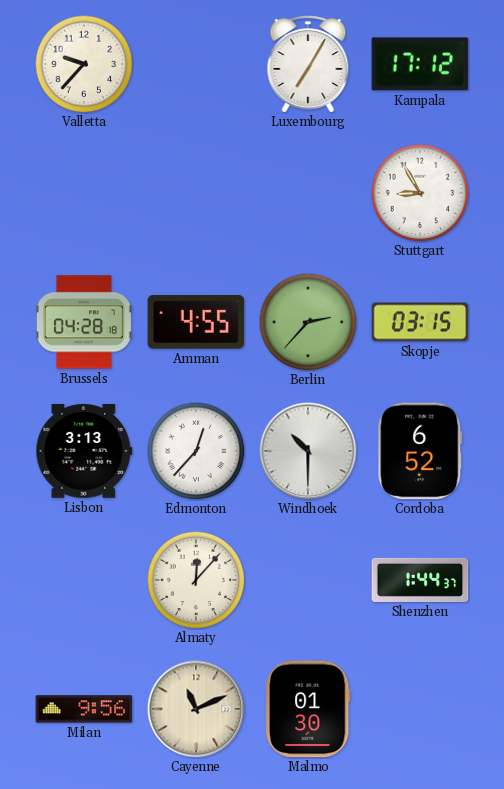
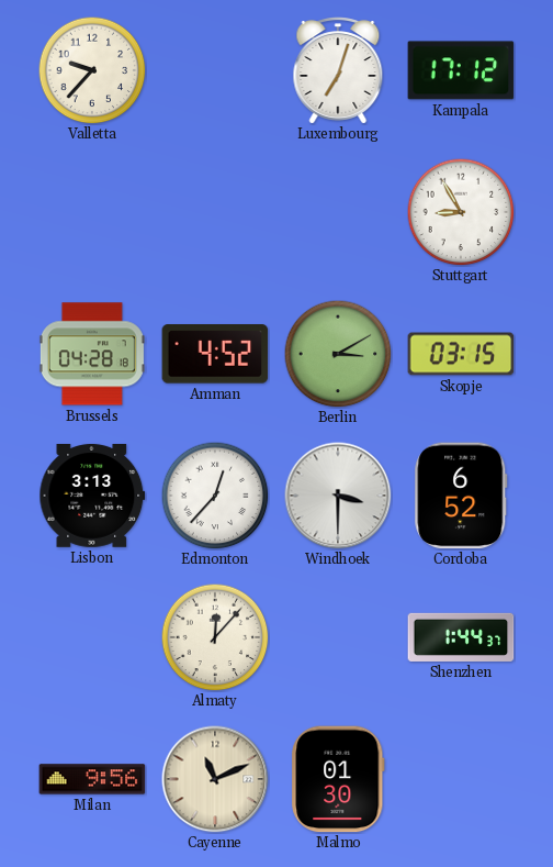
Luxembourg: 7:05 -> 7:03
Amman: 4:55 -> 4:52
Berlin: 2:37 -> 3:10
Windhoek: 10:30 -> 3:30
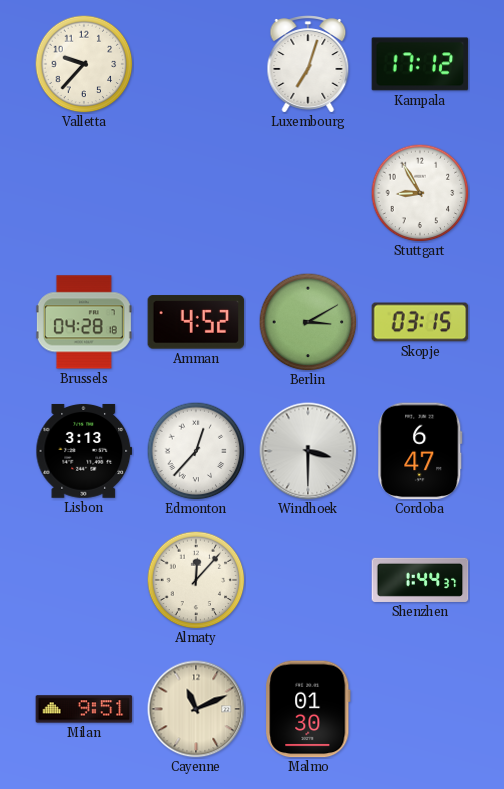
Cordoba: 6:52 -> 6:47
Milan: 9:56 -> 9:51
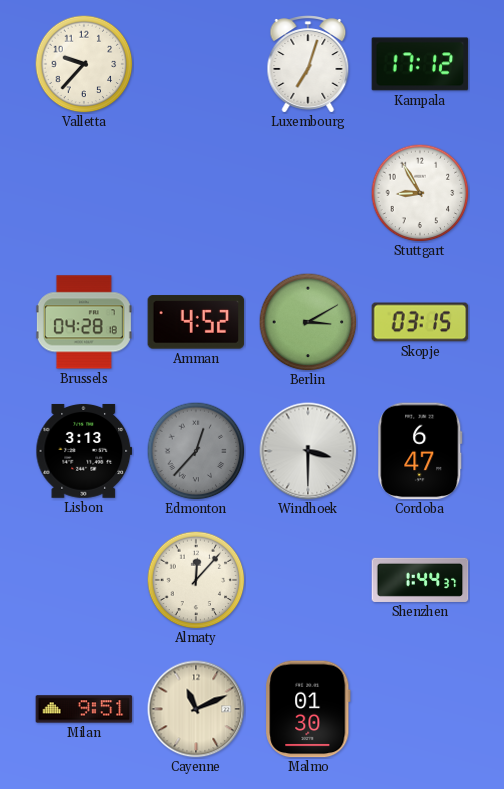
Edmonton dial: white -> grey
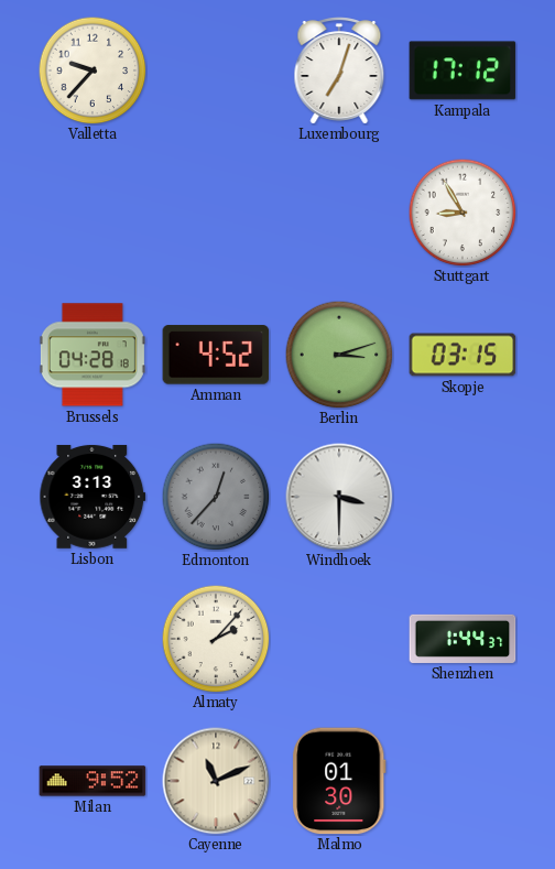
Berlin: 3:10 -> 3:12
Cordoba: 6:47 -> none
Almaty: 12:07 -> 2:07
Milan: 9:51 -> 9:52
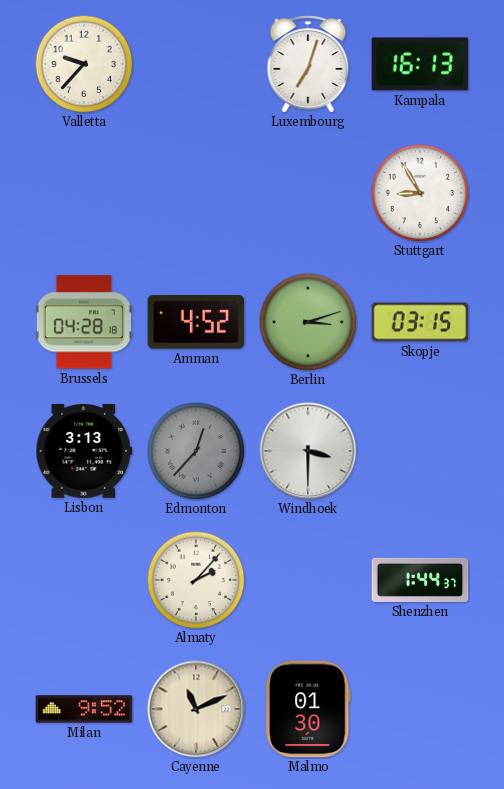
Kampala: 17:12 -> 16:13
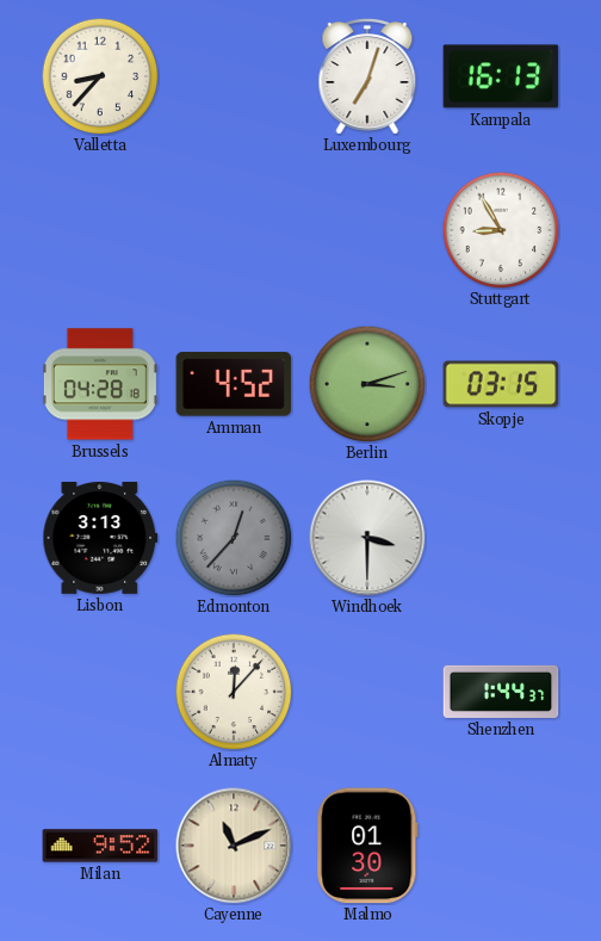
Valletta: 9:37 -> 8:37
Almaty: 2:07 -> 12:07
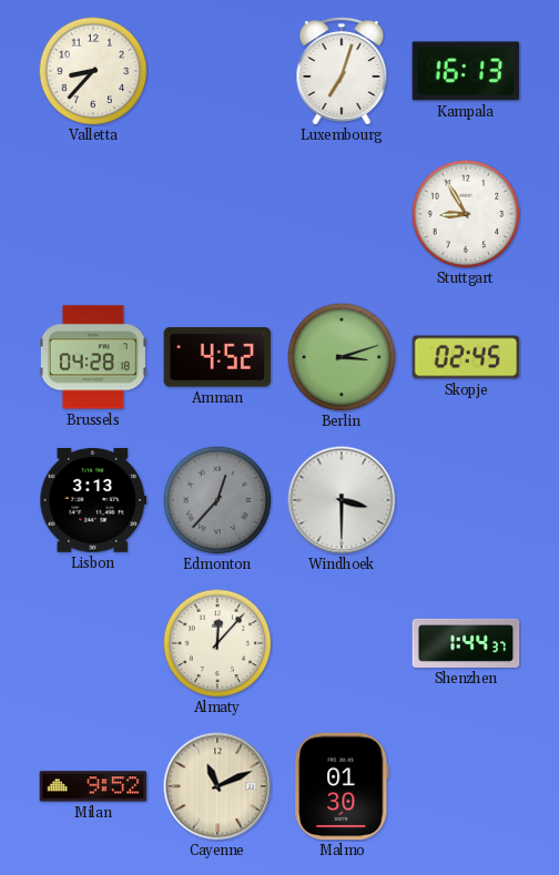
Skopje: 03:15 -> 02:45
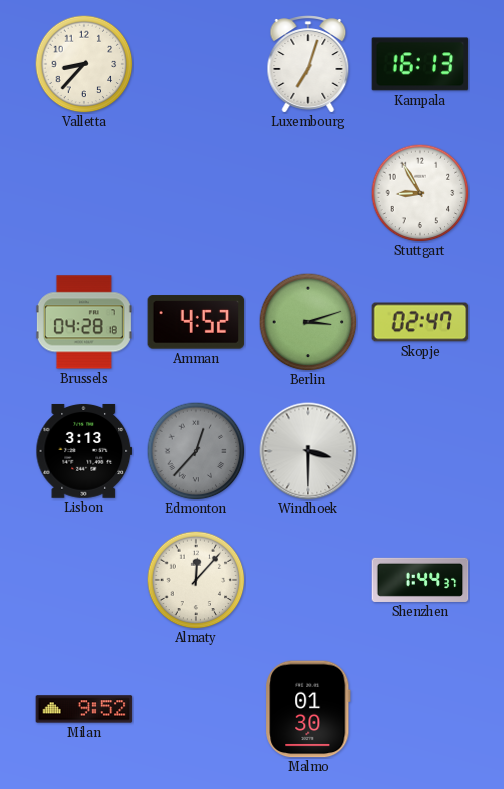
Skopje: 02:45 -> 02:47
Cayenne: 11:11 -> none
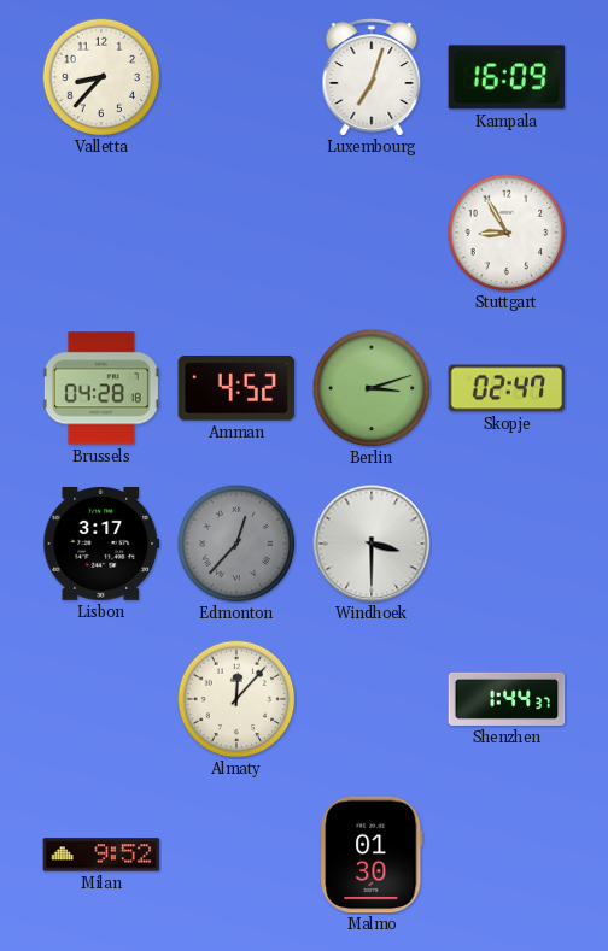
Kampala: 16:13 -> 16:09
Lisbon: 3:13 -> 3:17
